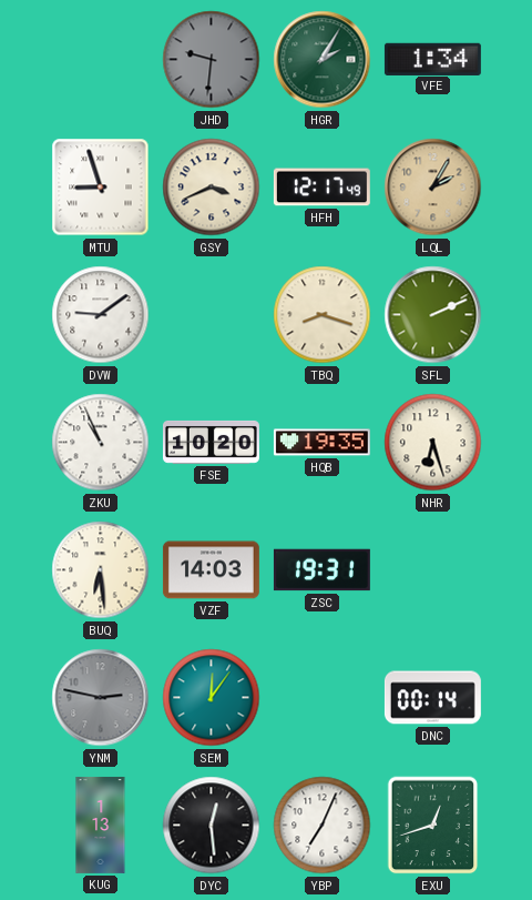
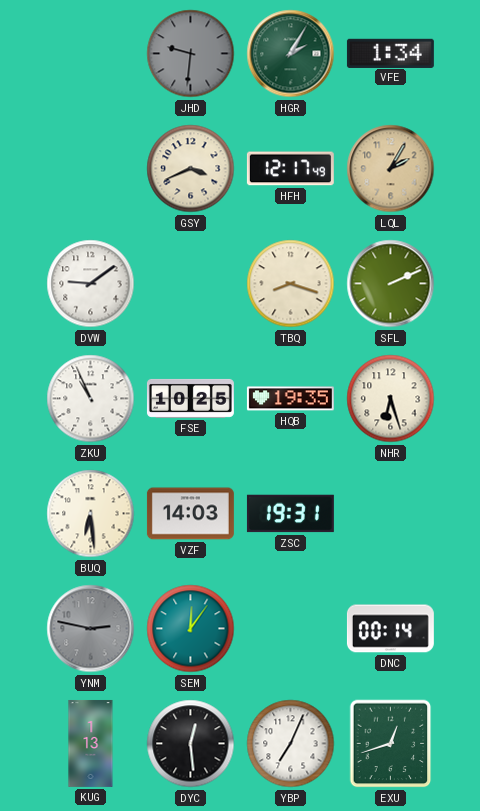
MTU: 8:57 -> none
FSE: 10:20 -> 10:25
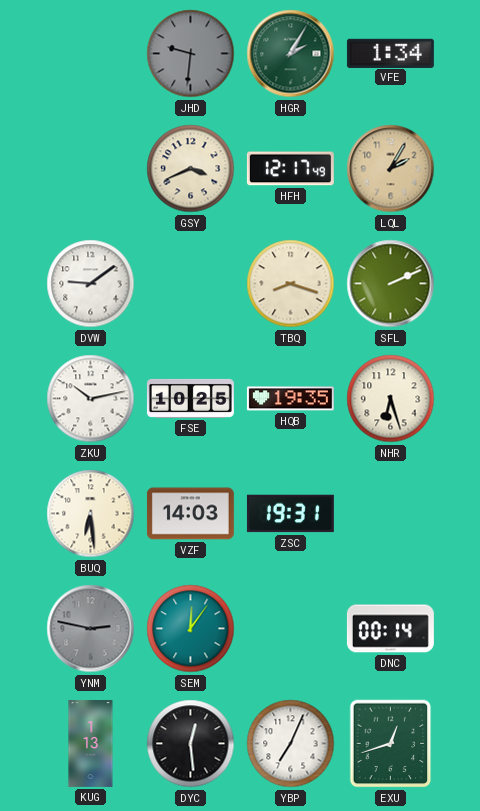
ZKU: 10:56 -> 10:13
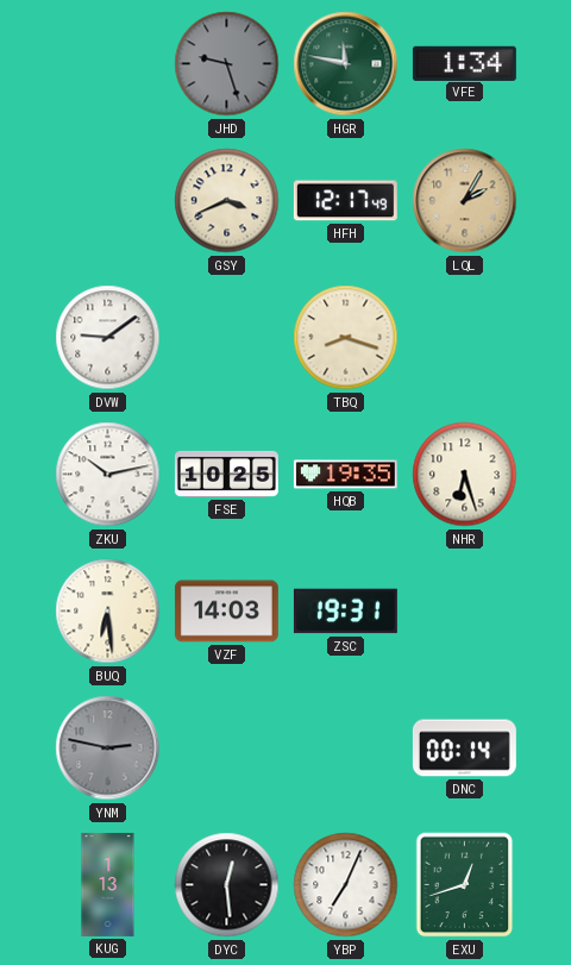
JHD: 9:31 -> 9:27
HGR: 2:05 -> 11:47
SFL: 2:11 -> none
SEM: 12:06 -> none
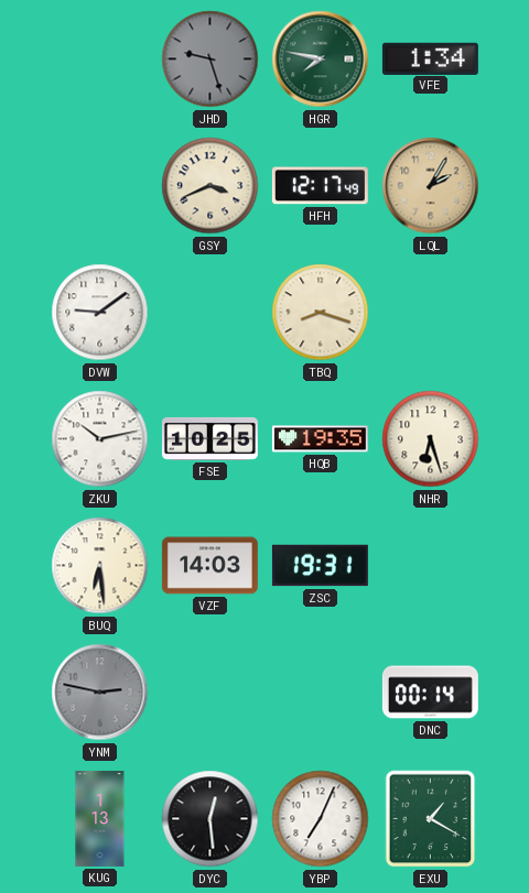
HGR: 11:47 -> 7:47
EXU: 12:42 -> 1:20
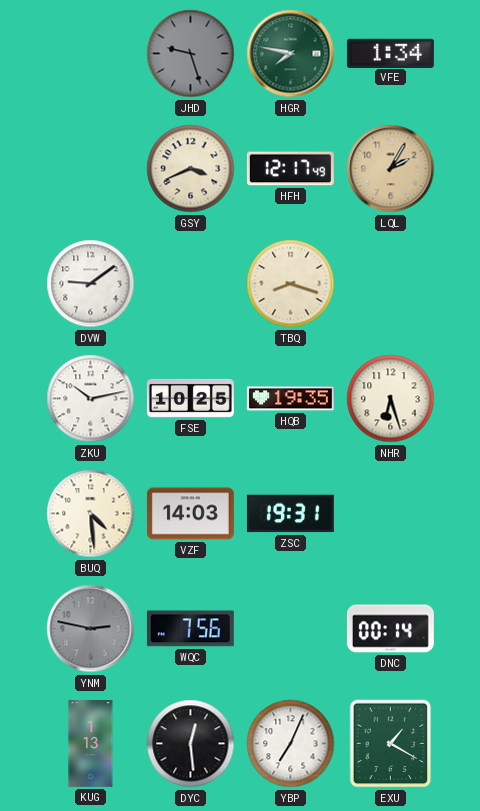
BUQ: 6:29 -> 4:29
WQC: none -> 7:56
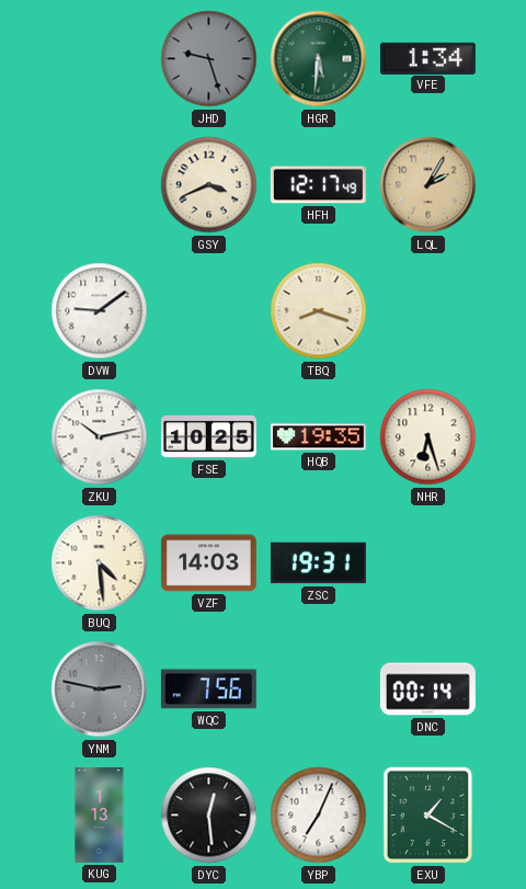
HGR: 7:47 -> 5:31
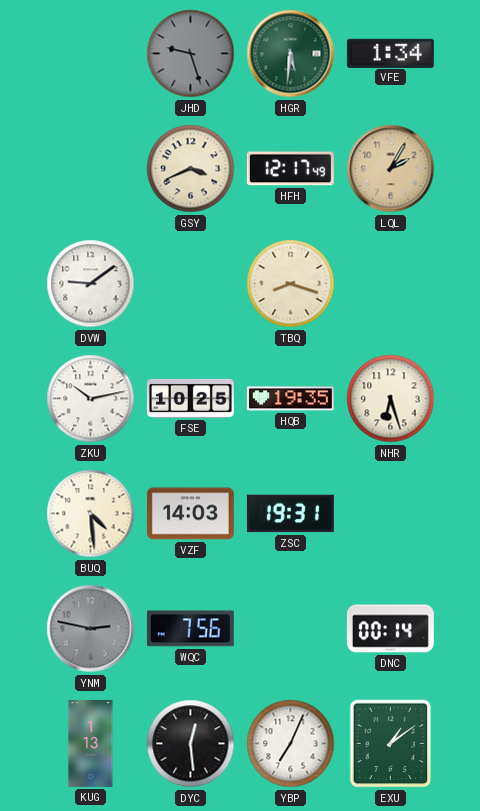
EXU: 1:20 -> 1:09
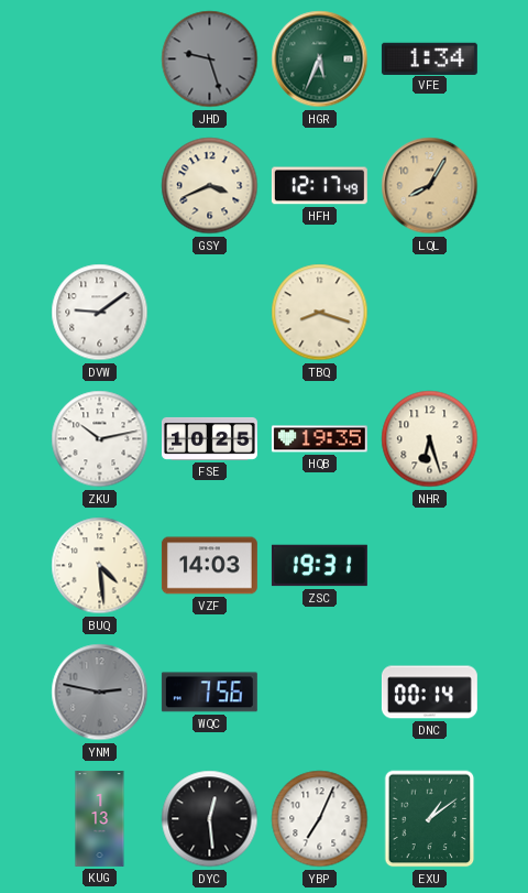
HGR: 5:31 -> 5:34
LQL: 2:05 -> 8:05
